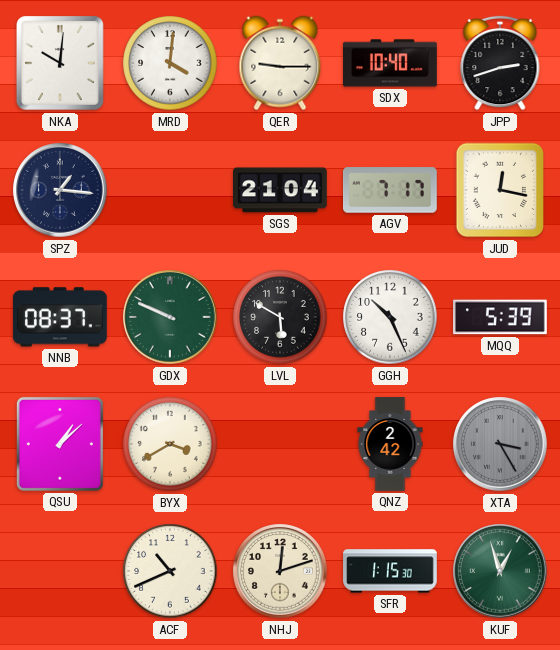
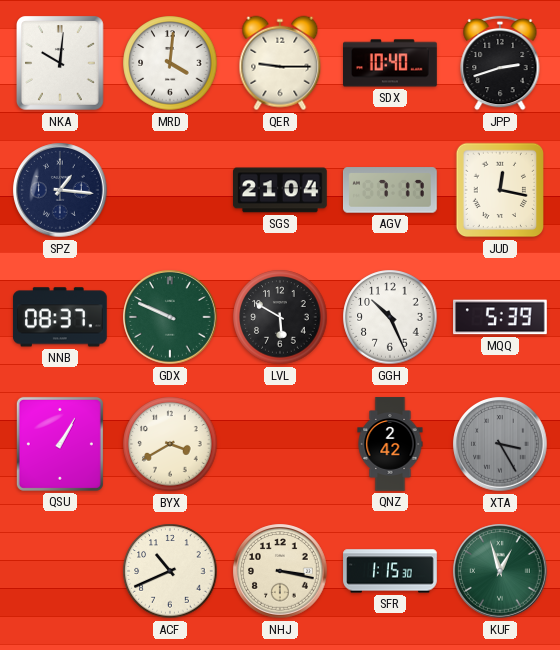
QSU: 1:08 -> 1:05
NHJ: 12:12 -> 3:17
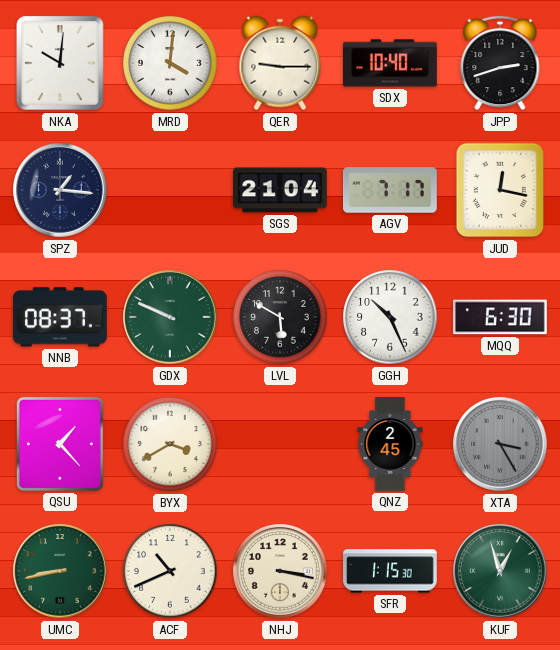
MQQ: 5:39 -> 6:30
QSU: 1:05 -> 1:23
QNZ: 2:42 -> 2:45
UMC: none -> 8:43
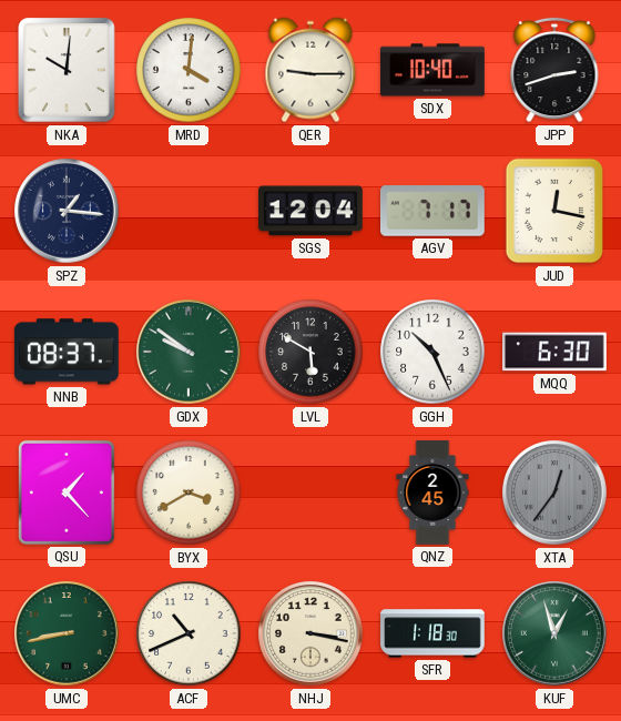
SGS: 21:04 -> 12:04
GDX: 9:49 -> 9:51
XTA: 3:25 -> 12:36
SFR: 1:15 -> 1:18
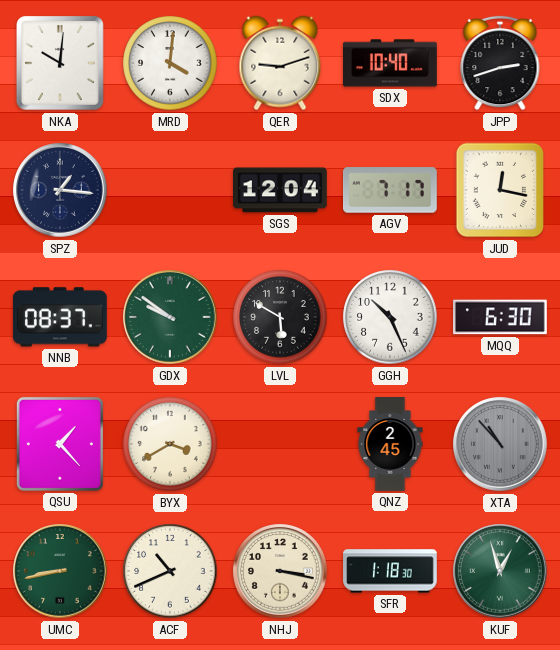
QER: 9:15 -> 9:12
XTA: 12:36 -> 10:53
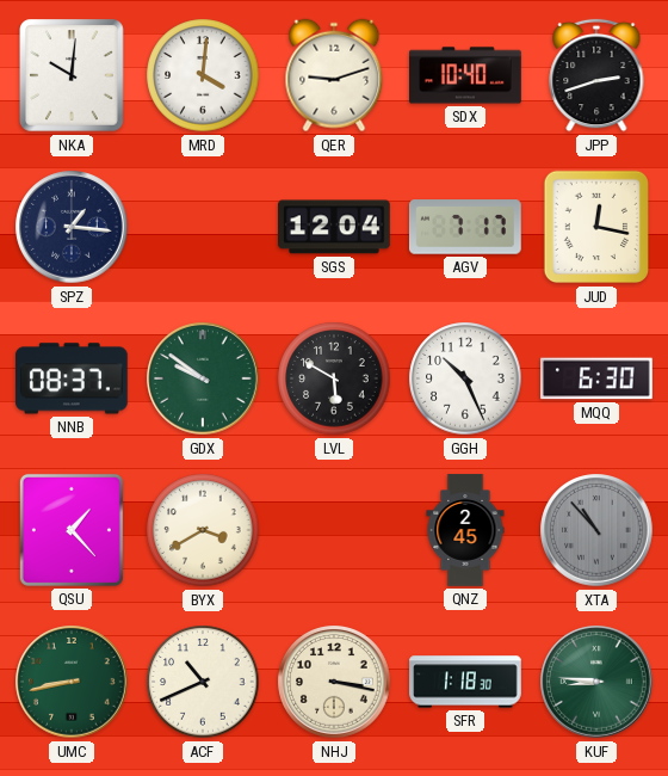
KUF: 12:57 -> 8:46
